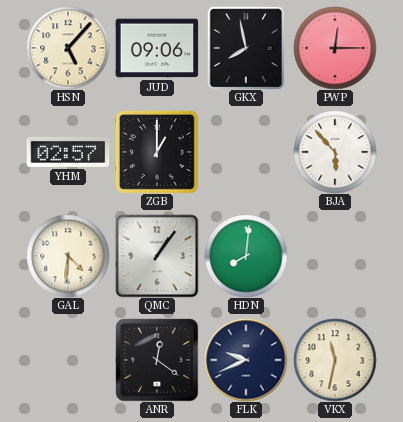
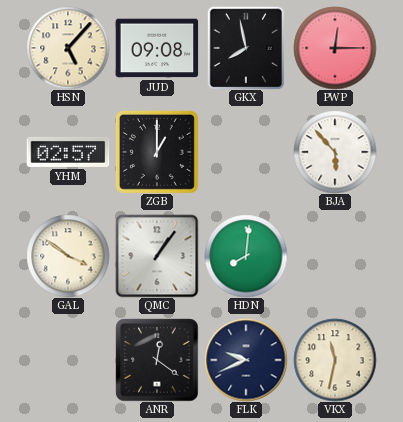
JUD: 09:06 -> 09:08
GAL: 4:31 -> 3:51
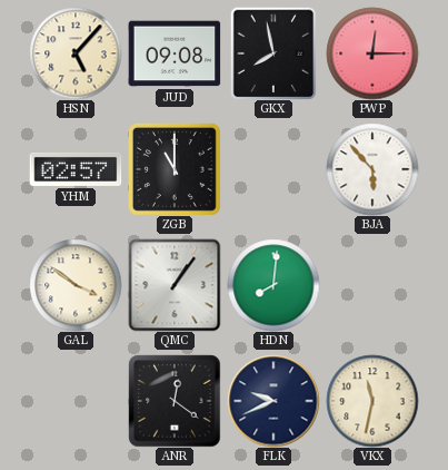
ZGB: 1:00 -> 11:00
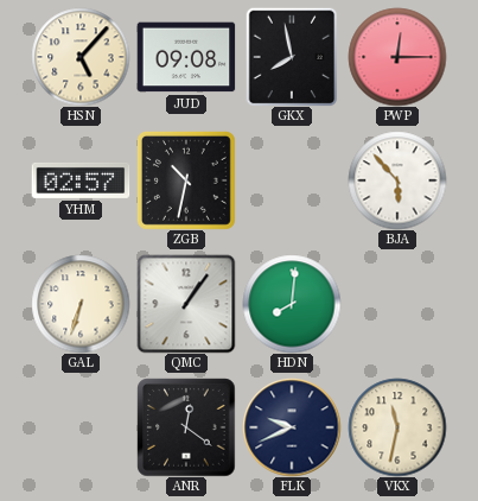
ZGB: 11:00 -> 10:32
GAL: 3:51 -> 6:33
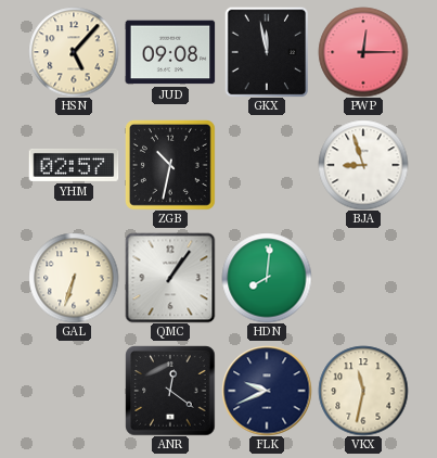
GKX: 7:58 -> 11:58
BJA: 5:53 -> 8:57
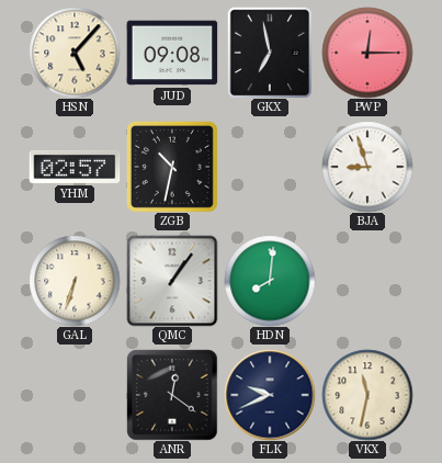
GKX: 11:58 -> 6:58
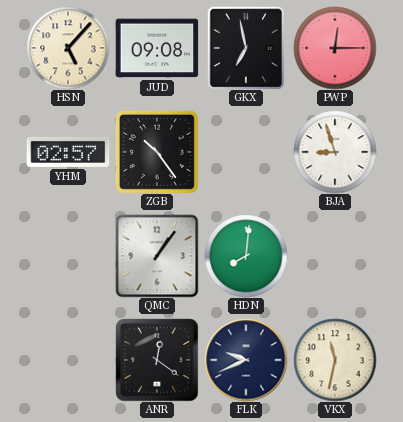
ZGB: 10:32 -> 10:24
GAL: 6:33 -> none
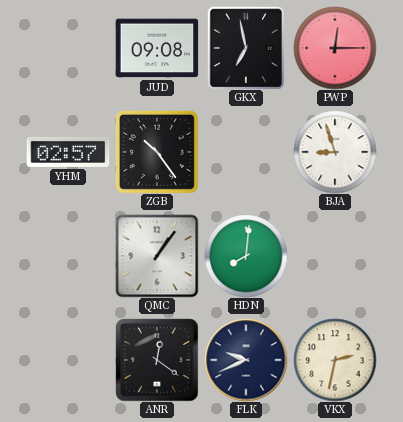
HSN: 5:07 -> none
VKX: 11:32 -> 2:32
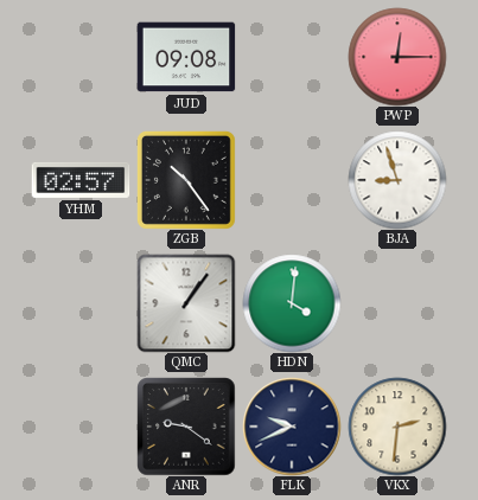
GKX: 6:58 -> none
HDN: 8:01 -> 4:01
ANR: 12:21 -> 9:21
VKX: 2:32 -> 2:31
